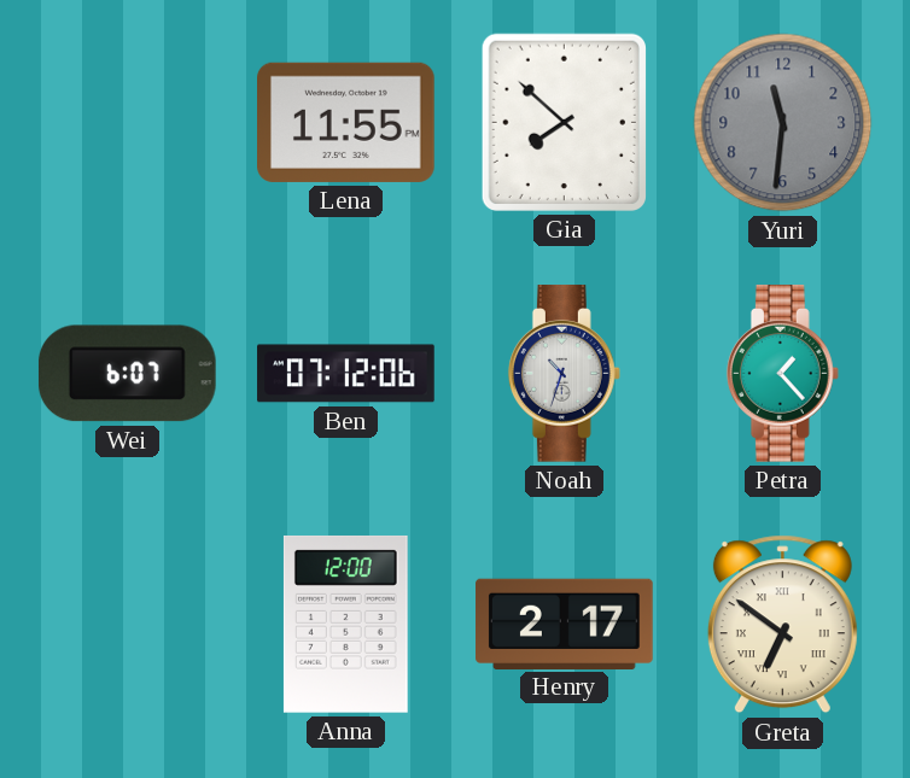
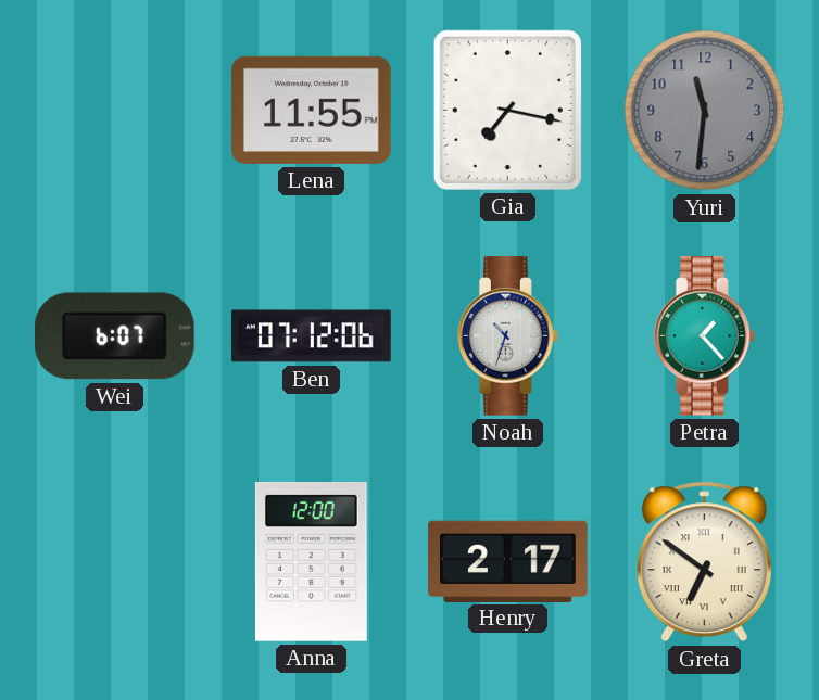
Gia: 7:52 -> 7:17
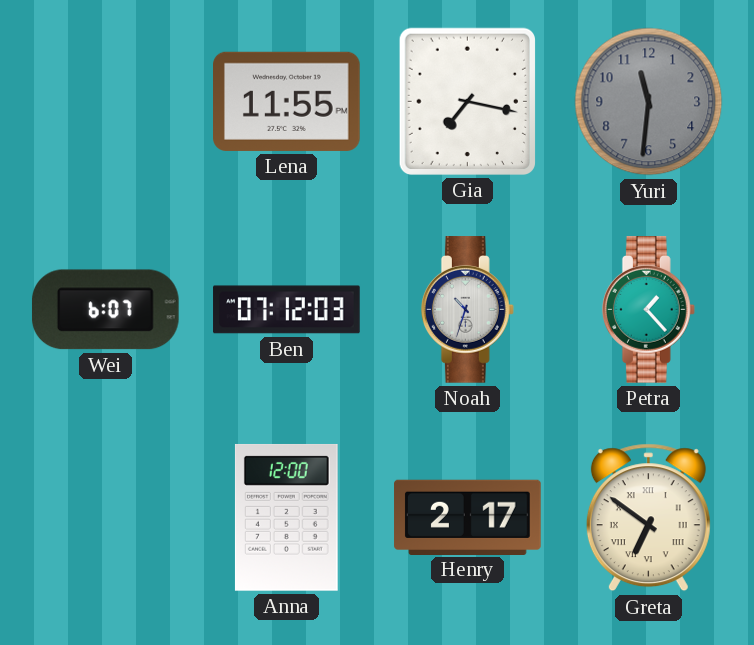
Ben: 07:12:06 -> 07:12:03
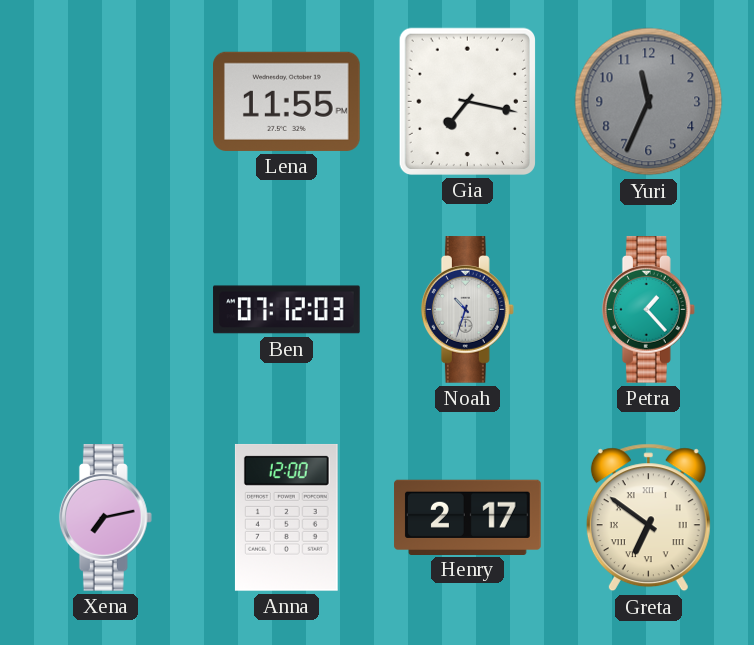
Yuri: 11:31 -> 11:34
Wei: 6:07 -> none
Xena: none -> 7:13
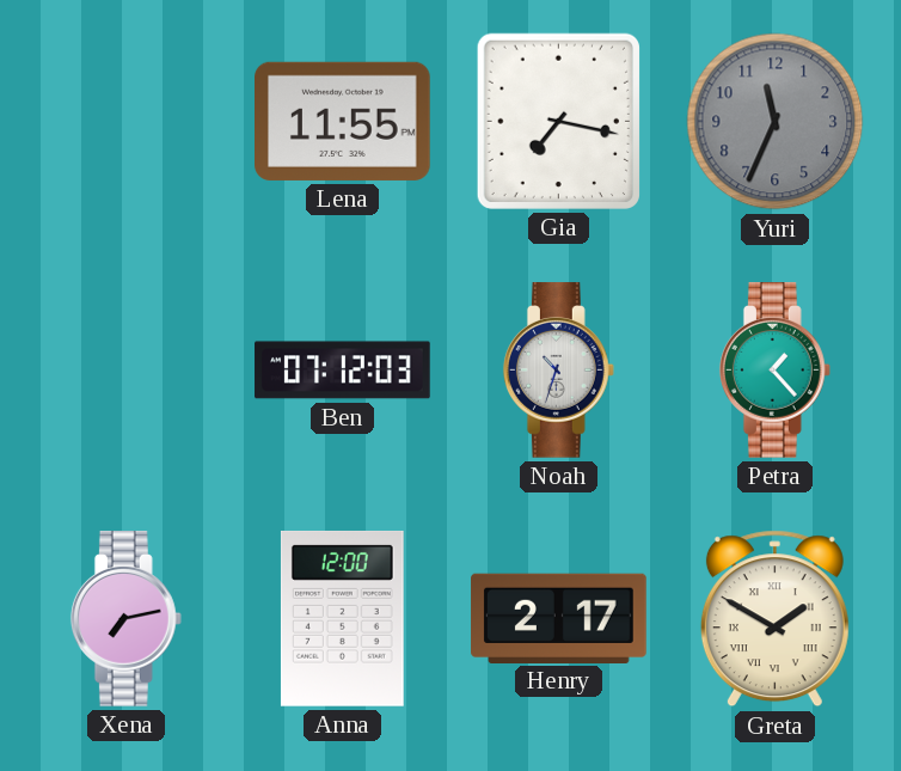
Greta: 6:51 -> 1:50
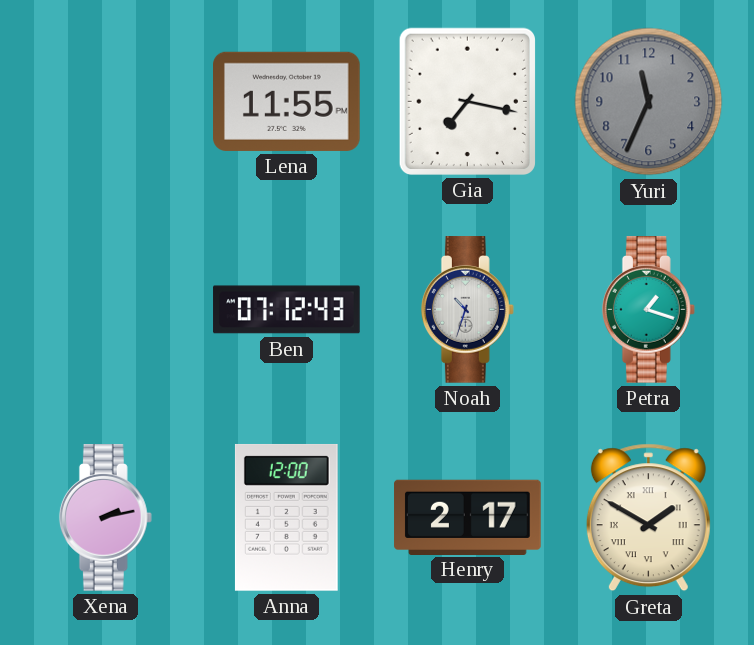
Ben: 07:12:03 -> 07:12:43
Petra: 1:23 -> 1:18
Xena: 7:13 -> 2:13
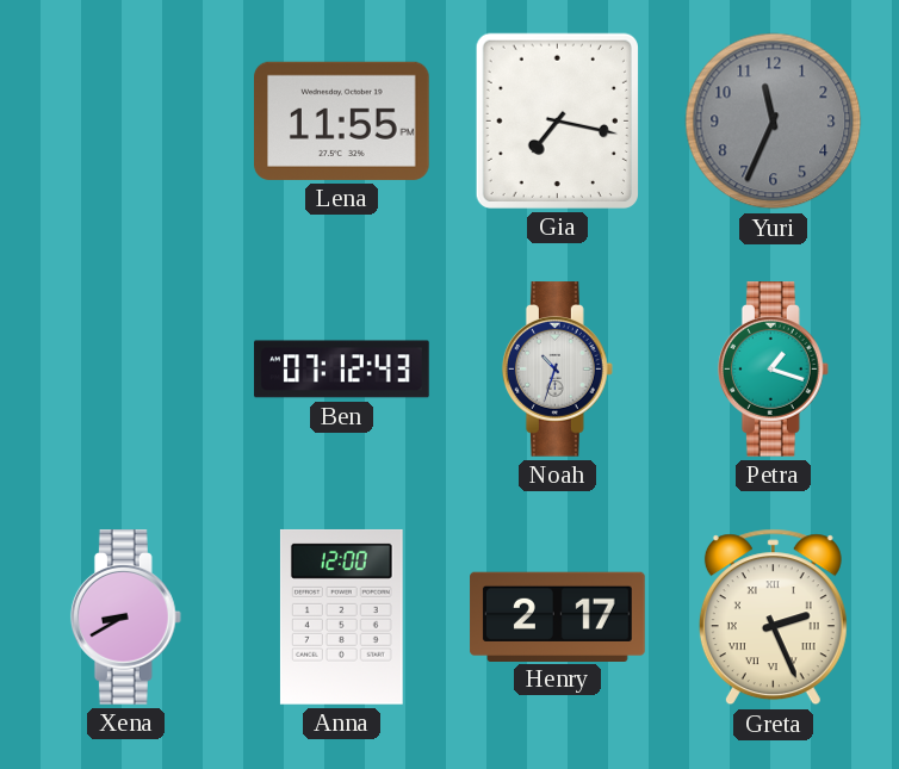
Xena: 2:13 -> 8:40
Greta: 1:50 -> 2:26
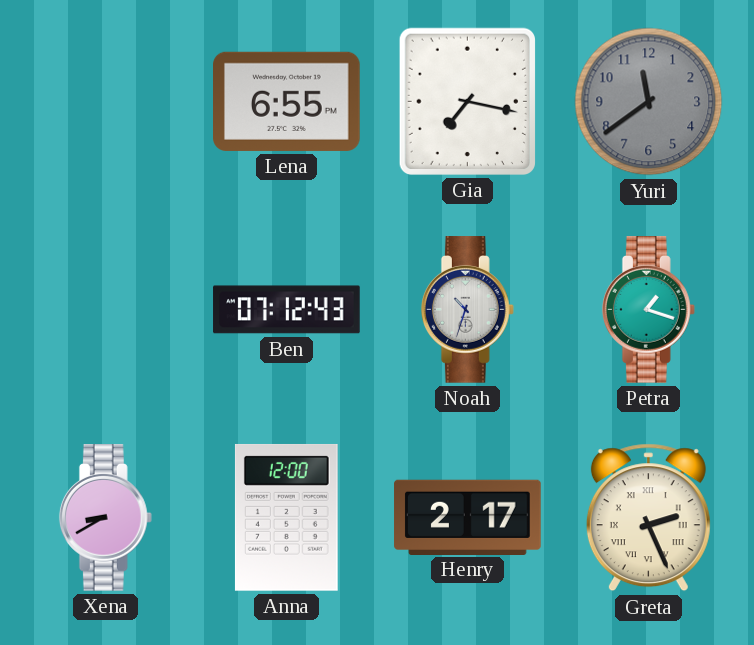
Lena: 11:55 -> 6:55
Yuri: 11:34 -> 11:39
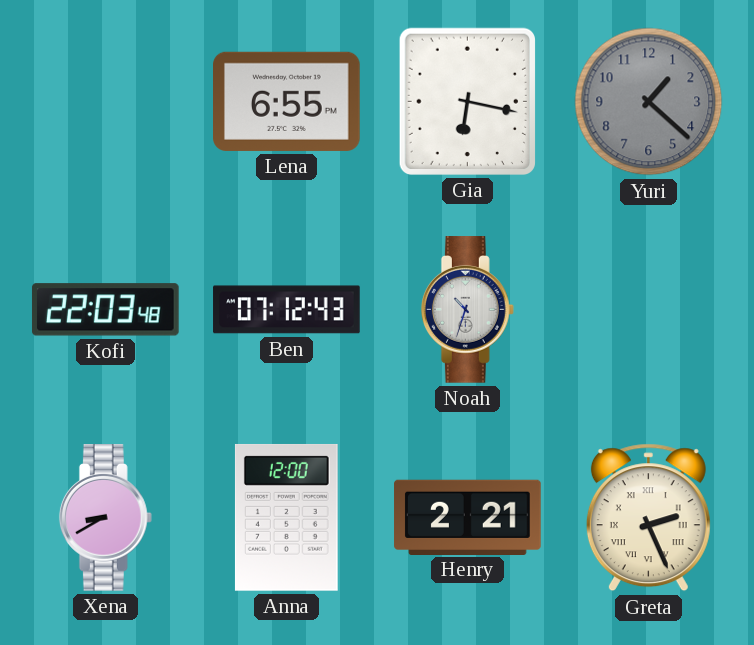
Gia: 7:17 -> 6:17
Yuri: 11:39 -> 1:22
Kofi: none -> 22:03
Petra: 1:18 -> none
Henry: 2:17 -> 2:21
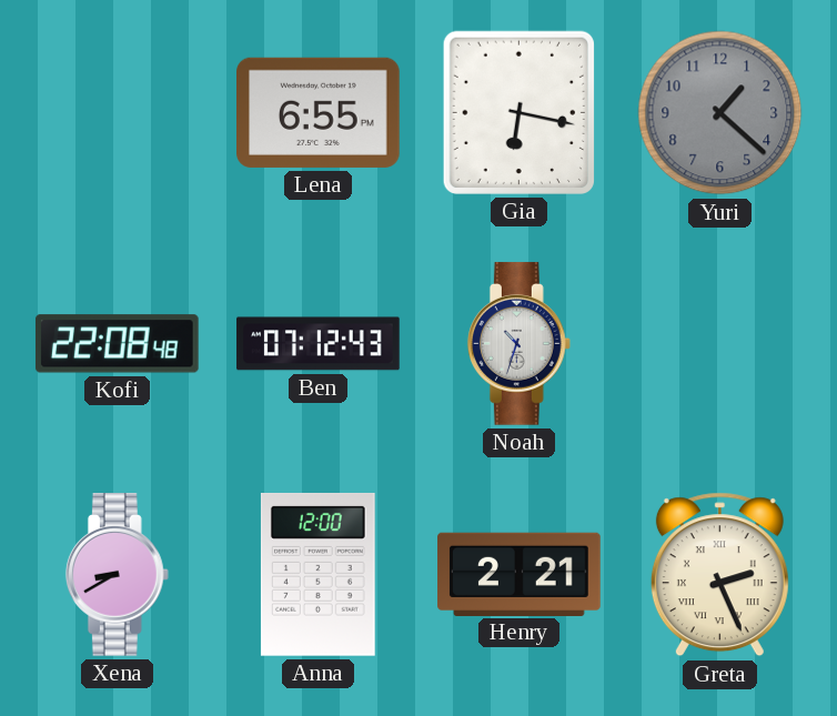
Kofi: 22:03 -> 22:08
